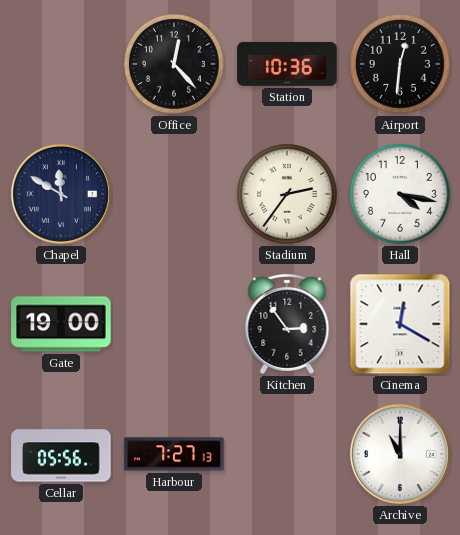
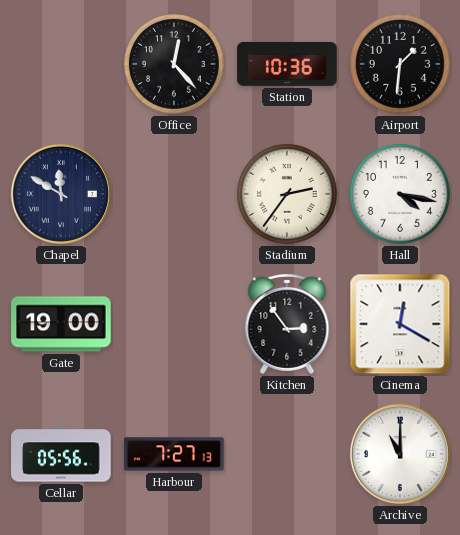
Airport: 12:31 -> 1:31
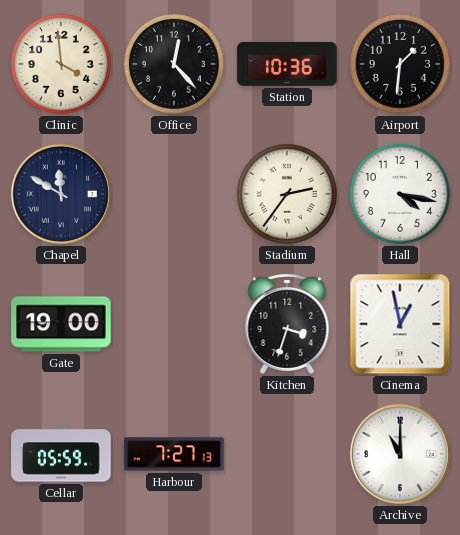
Clinic: none -> 3:59
Kitchen: 2:54 -> 3:33
Cinema: 12:20 -> 12:58
Cellar: 05:56 -> 05:59
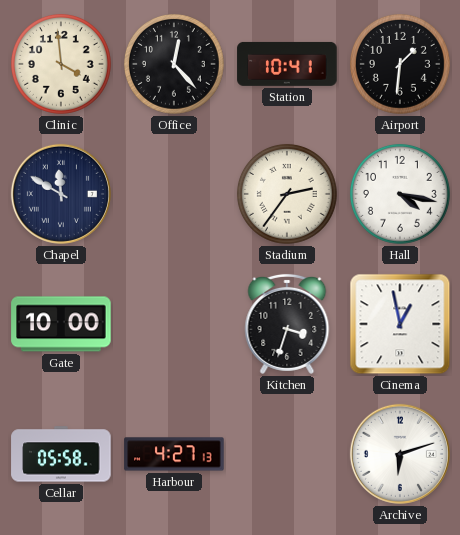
Station: 10:36 -> 10:41
Gate: 19:00 -> 10:00
Cellar: 05:59 -> 05:58
Harbour: 7:27 -> 4:27
Archive: 11:00 -> 6:12
